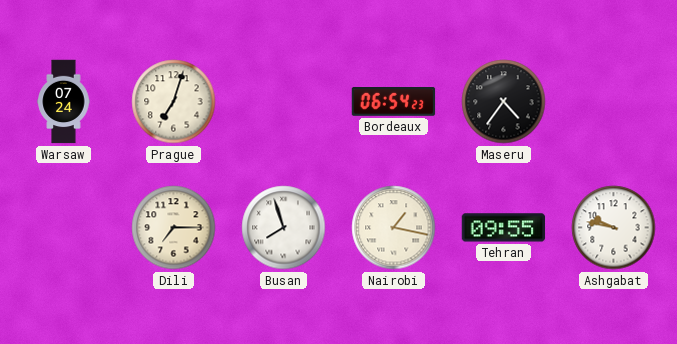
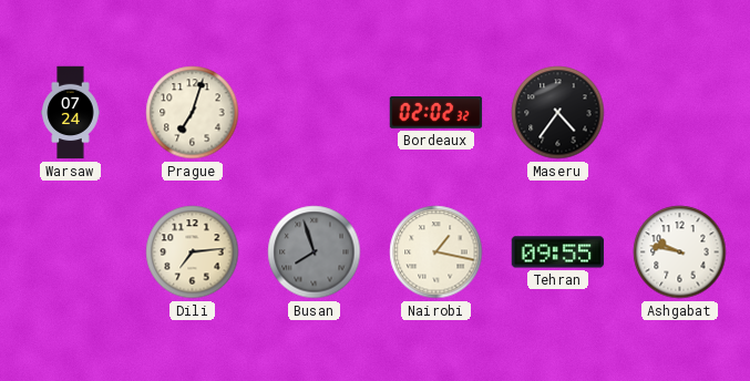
Bordeaux: 06:54 -> 02:02
Dili: 7:15 -> 7:14
Busan dial: white -> grey
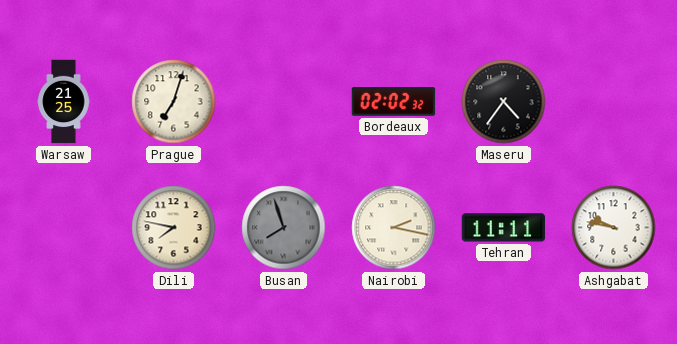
Warsaw: 07:24 -> 21:25
Dili: 7:14 -> 7:47
Nairobi: 1:17 -> 2:17
Tehran: 09:55 -> 11:11
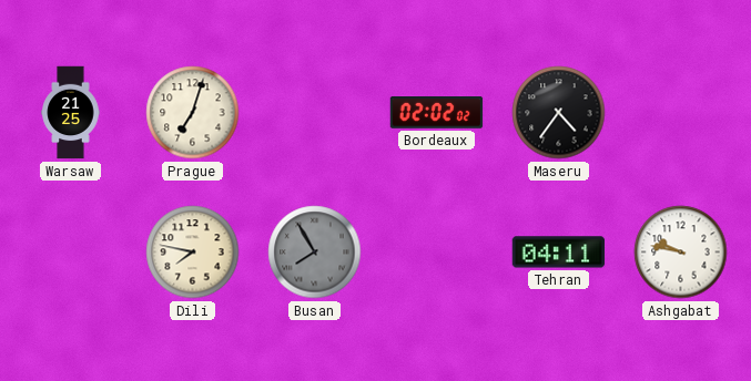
Bordeaux: 02:02:32 -> 02:02:02
Busan: 7:57 -> 7:55
Nairobi: 2:17 -> none
Tehran: 11:11 -> 04:11
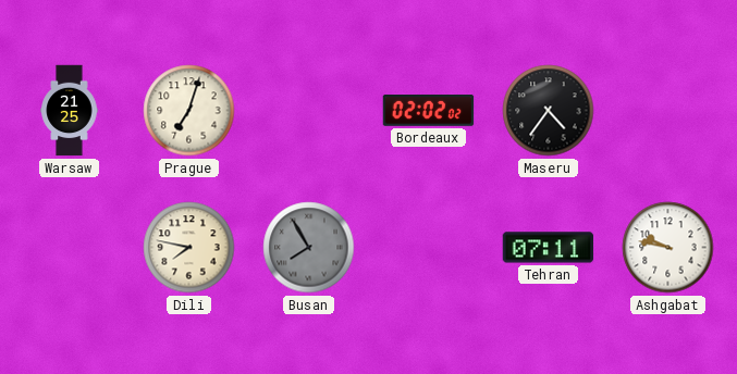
Tehran: 04:11 -> 07:11
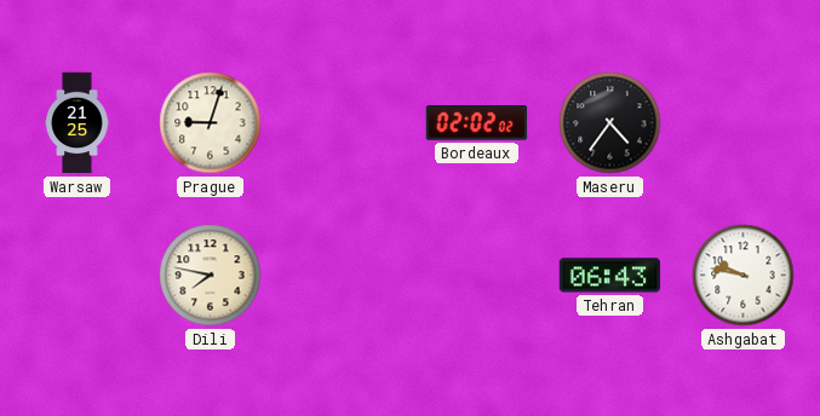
Prague: 7:03 -> 9:03
Busan: 7:55 -> none
Tehran: 07:11 -> 06:43
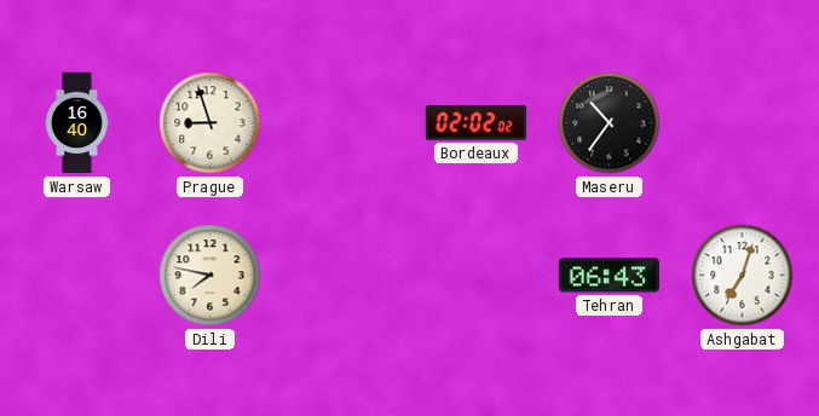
Warsaw: 21:25 -> 16:40
Prague: 9:03 -> 8:57
Maseru: 4:36 -> 10:36
Ashgabat: 9:47 -> 7:03
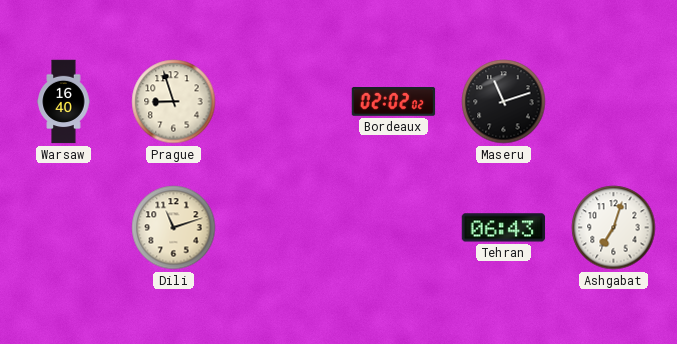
Maseru: 10:36 -> 11:12
Dili: 7:47 -> 11:12
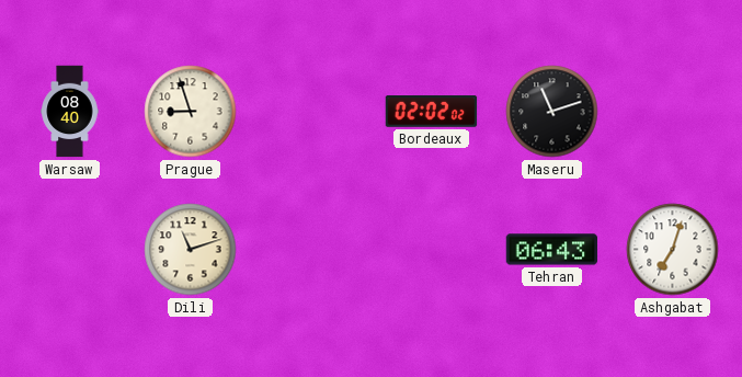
Warsaw: 16:40 -> 08:40
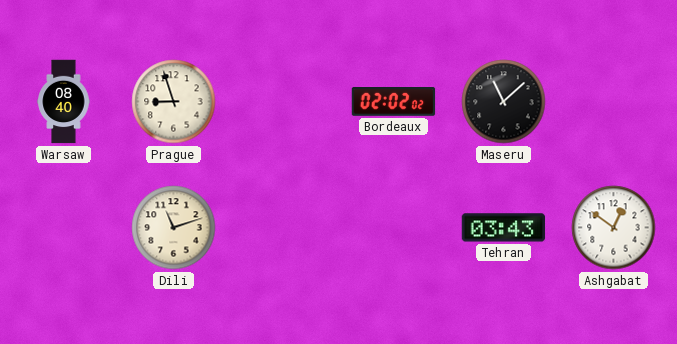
Maseru: 11:12 -> 11:08
Tehran: 06:43 -> 03:43
Ashgabat: 7:03 -> 12:51
